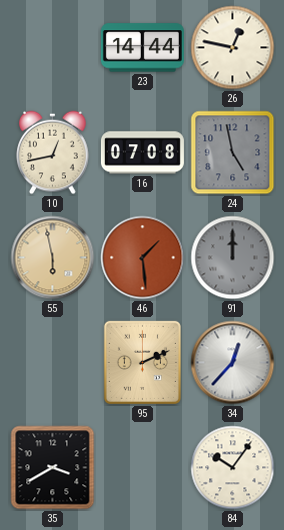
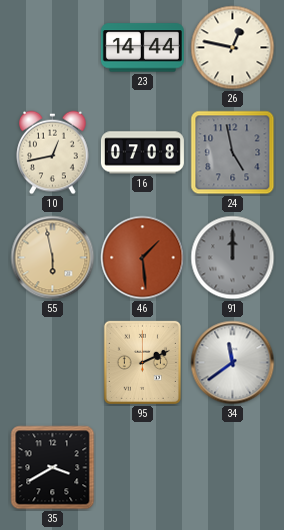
34: 12:37 -> 11:39
84: 10:06 -> none
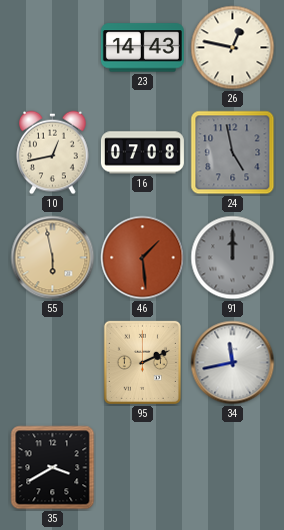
23: 14:44 -> 14:43
34: 11:39 -> 11:43
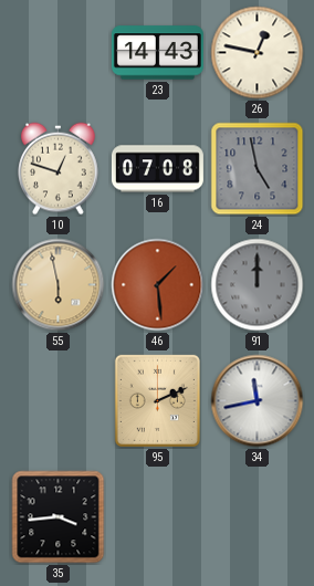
10: 12:43 -> 12:48
35: 3:40 -> 3:44
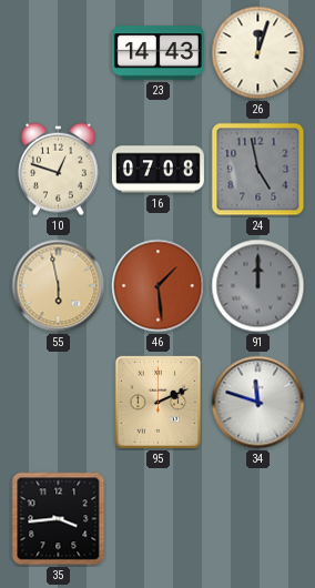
26: 12:47 -> 12:03
34: 11:43 -> 11:48
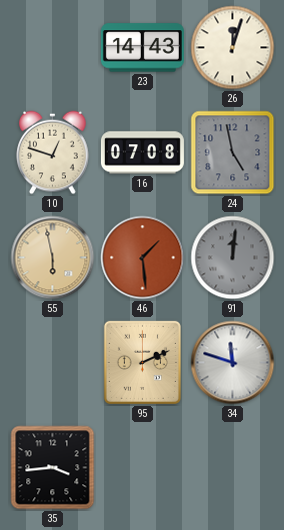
91: 12:00 -> 12:01
